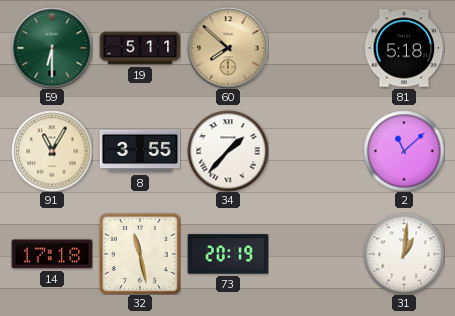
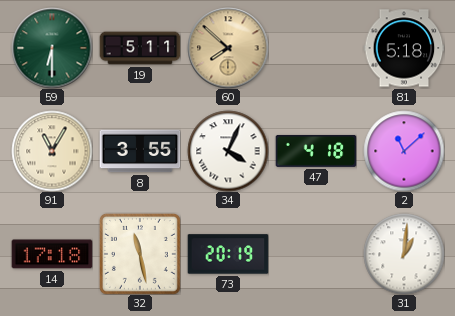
34: 1:37 -> 4:04
47: none -> 4:18
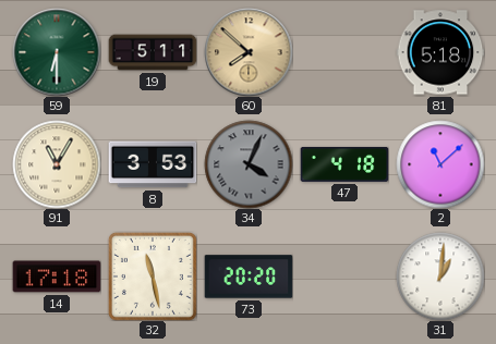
8: 3:55 -> 3:53
34 dial: white -> grey
73: 20:19 -> 20:20
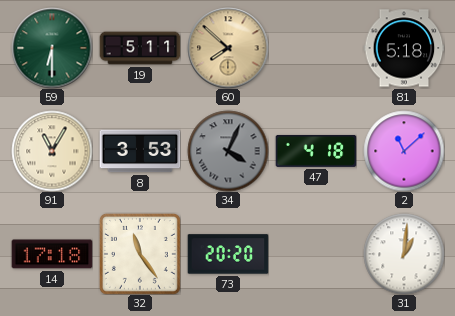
32: 11:28 -> 11:24
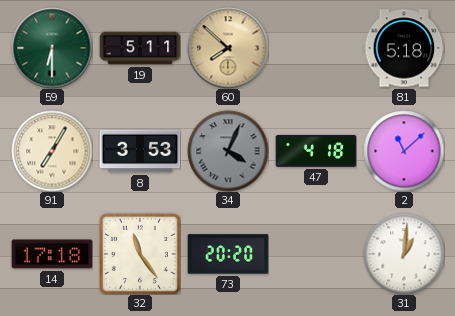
91: 11:05 -> 7:05
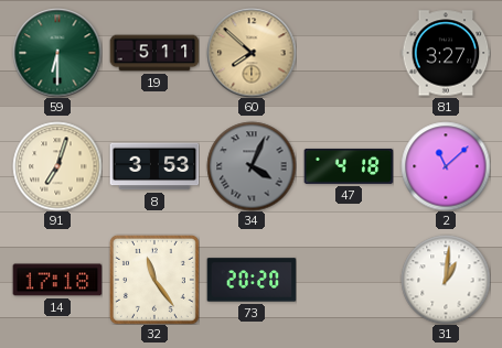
81: 5:18 -> 3:27
91: 7:05 -> 7:03
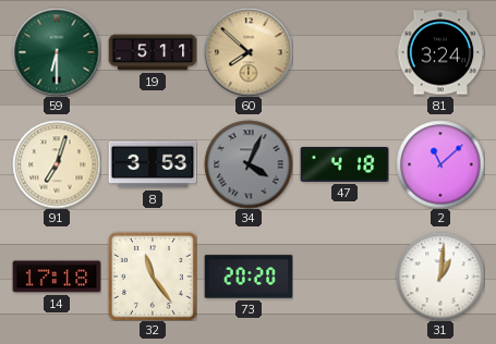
81: 3:27 -> 3:24
